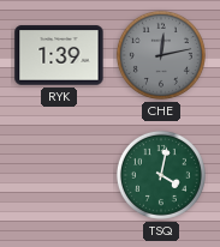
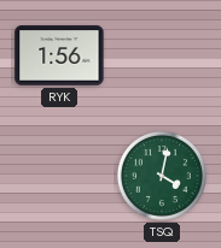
RYK: 1:39 -> 1:56
CHE: 12:13 -> none
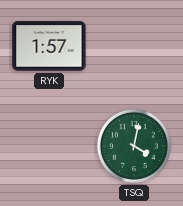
RYK: 1:56 -> 1:57
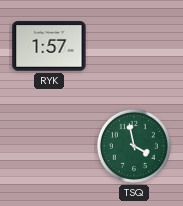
TSQ: 4:02 -> 3:58
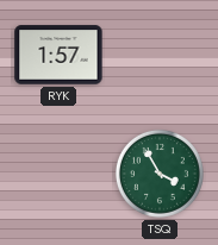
TSQ: 3:58 -> 3:55
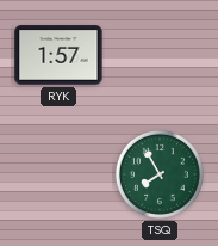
TSQ: 3:55 -> 7:55
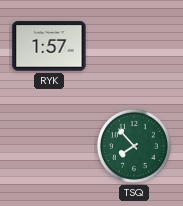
TSQ: 7:55 -> 7:53
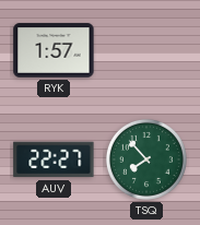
AUV: none -> 22:27
